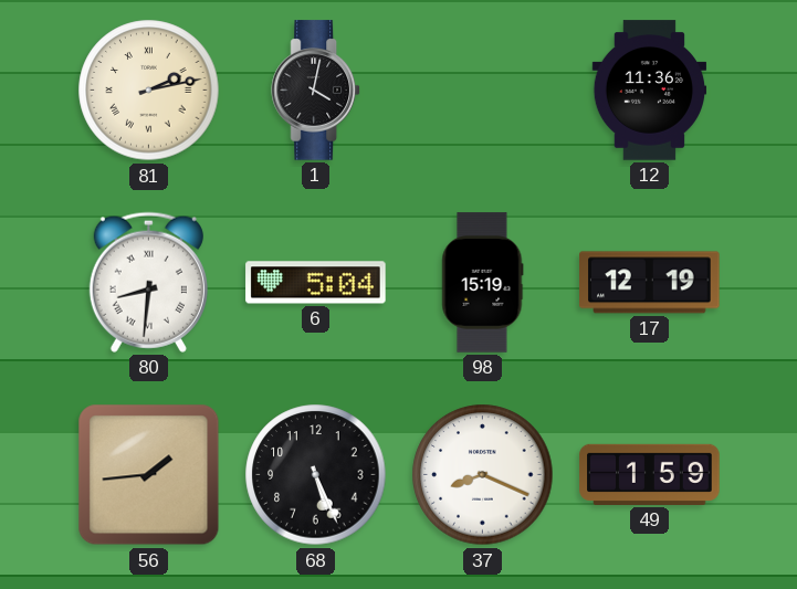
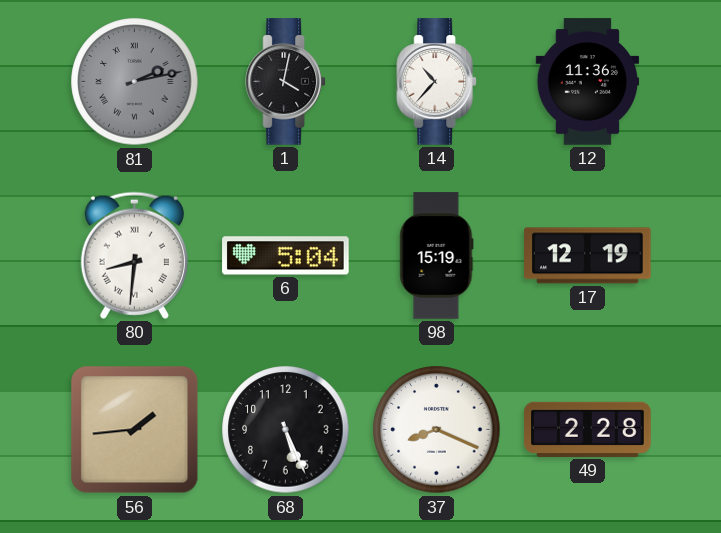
81 dial: cream -> grey
14: none -> 10:37
49: 1:59 -> 2:28
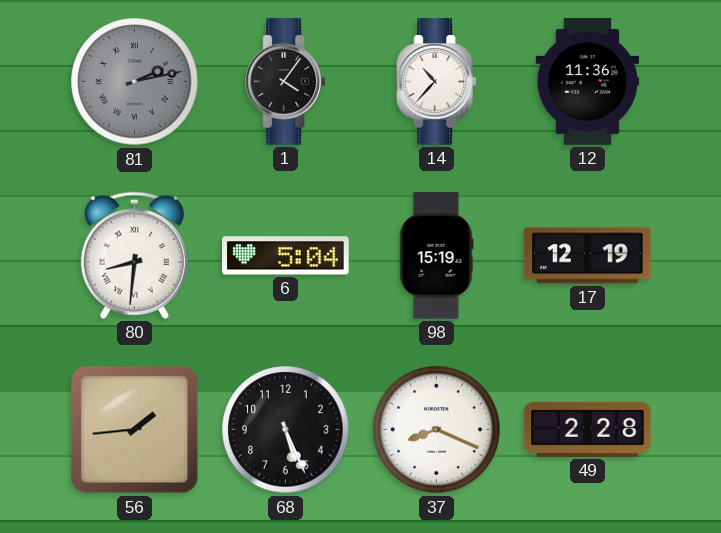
1: 4:02 -> 4:06
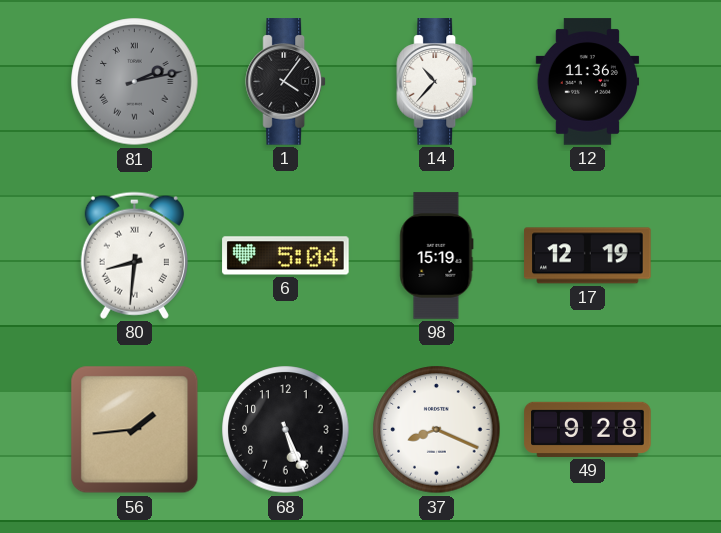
49: 2:28 -> 9:28
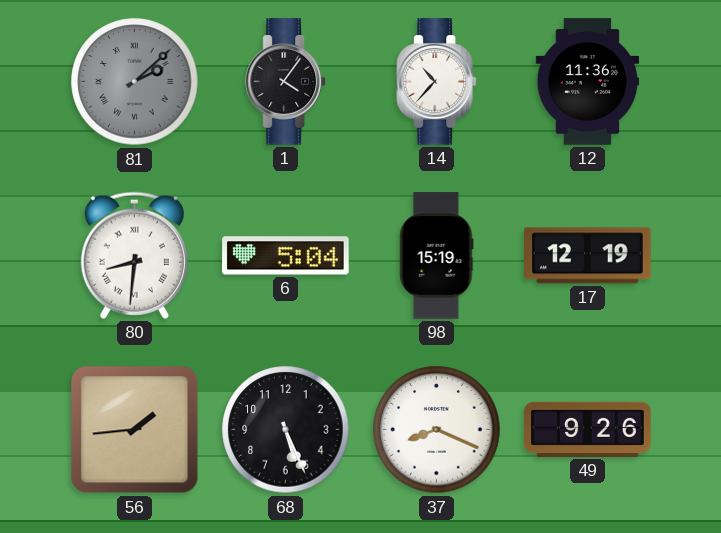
81: 2:13 -> 2:08
49: 9:28 -> 9:26
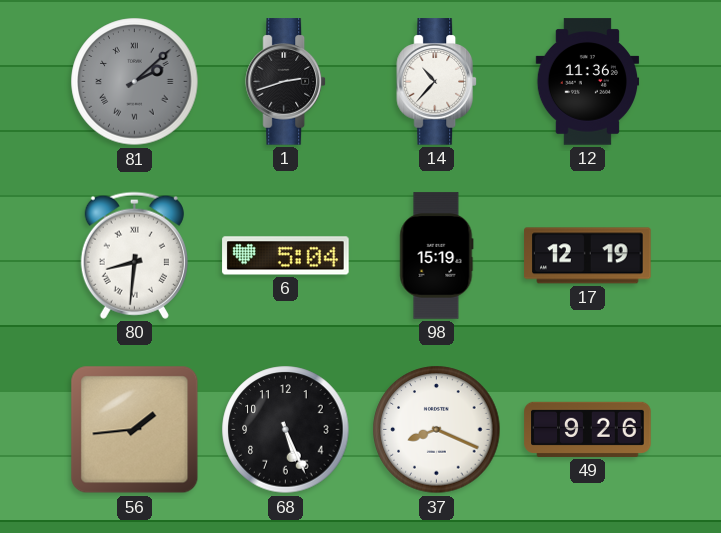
1: 4:06 -> 2:42
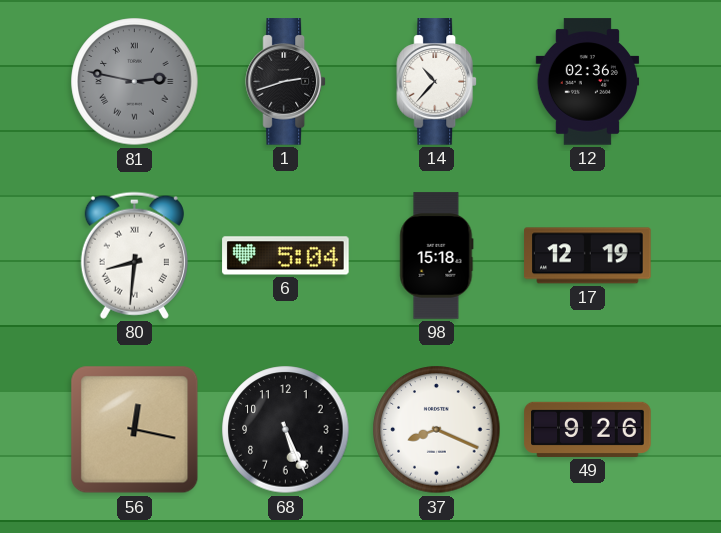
81: 2:08 -> 2:47
12: 11:36 -> 02:36
98: 15:19 -> 15:18
56: 1:44 -> 12:17
